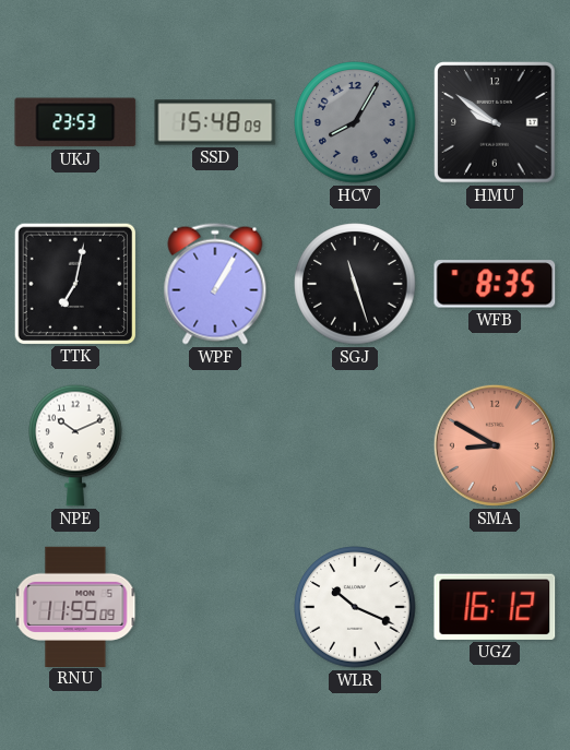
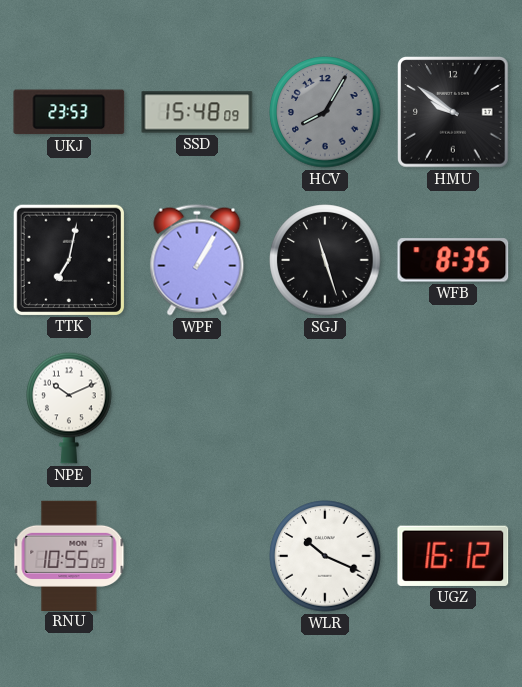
SMA: 8:50 -> none
RNU: 11:55 -> 10:55
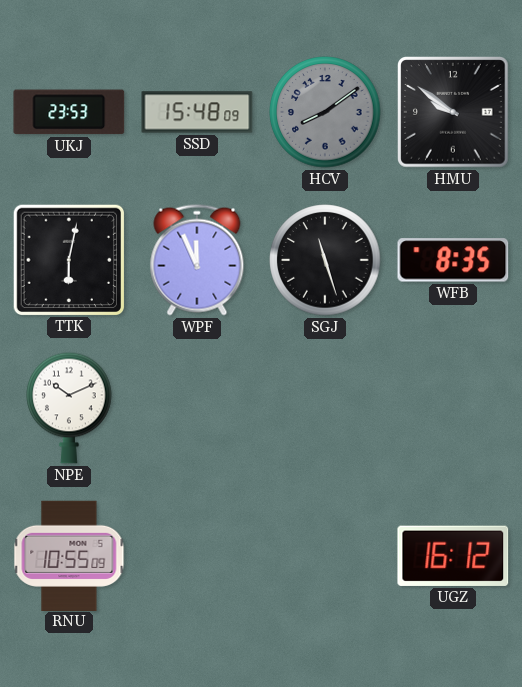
HCV: 8:05 -> 8:09
TTK: 7:02 -> 6:02
WPF: 1:05 -> 11:56
WLR: 10:19 -> none
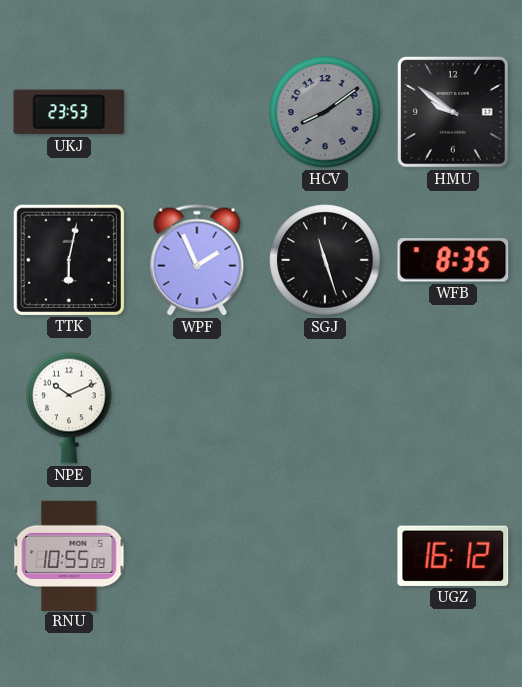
SSD: 15:48 -> none
WPF: 11:56 -> 1:56
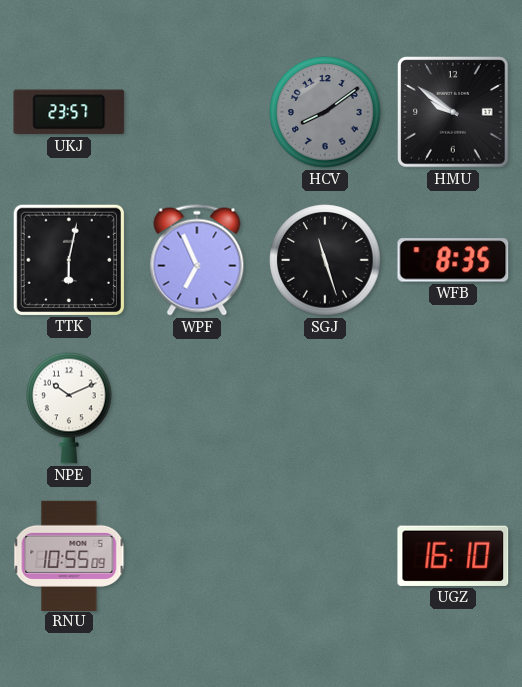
UKJ: 23:53 -> 23:57
WPF: 1:56 -> 6:56
UGZ: 16:12 -> 16:10
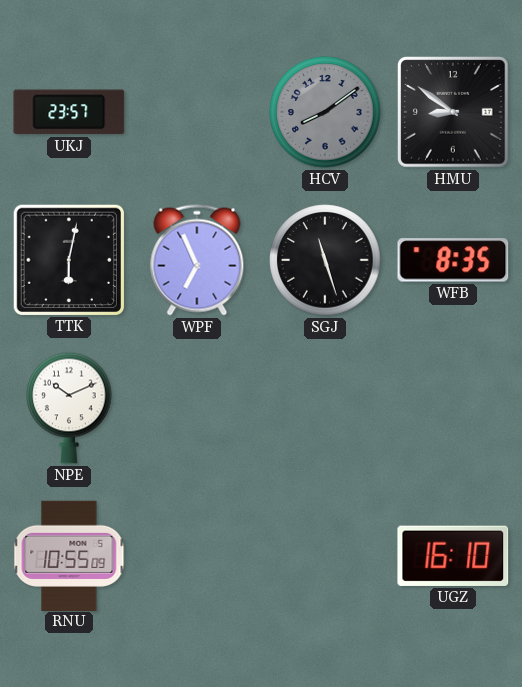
HMU: 9:51 -> 8:51
